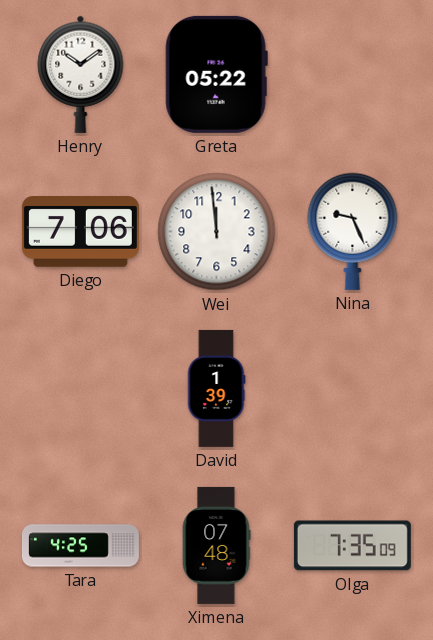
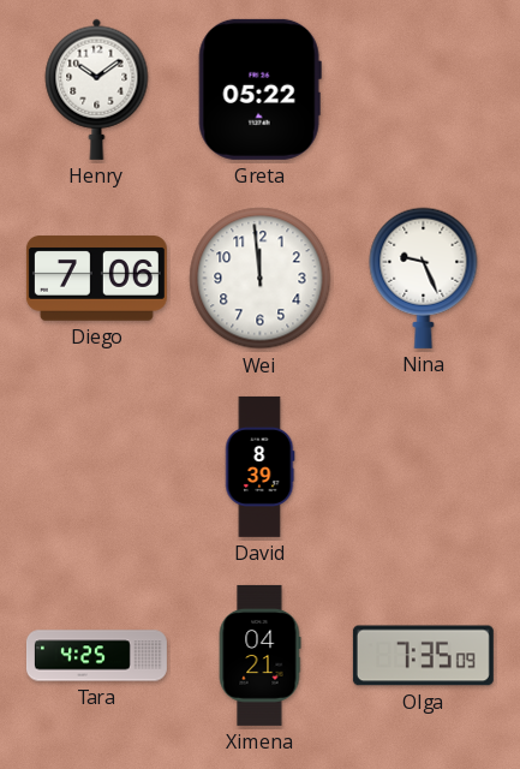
David: 1:39 -> 8:39
Ximena: 07:48 -> 04:21
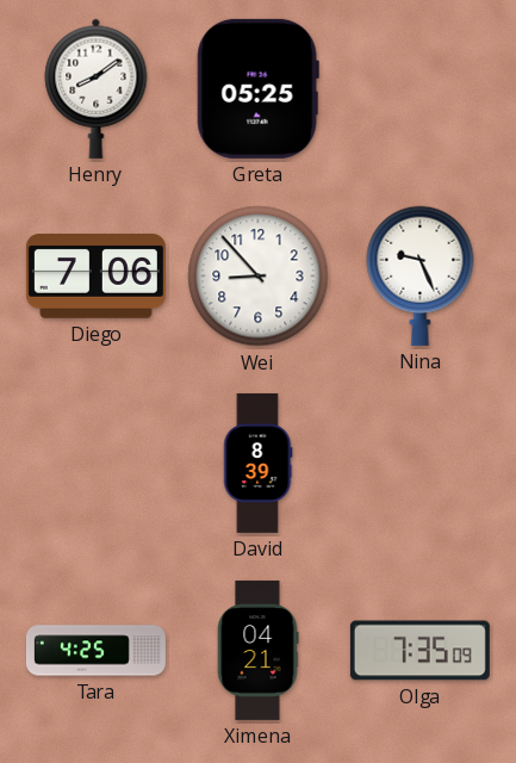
Henry: 10:09 -> 8:09
Greta: 05:22 -> 05:25
Wei: 11:59 -> 8:53
